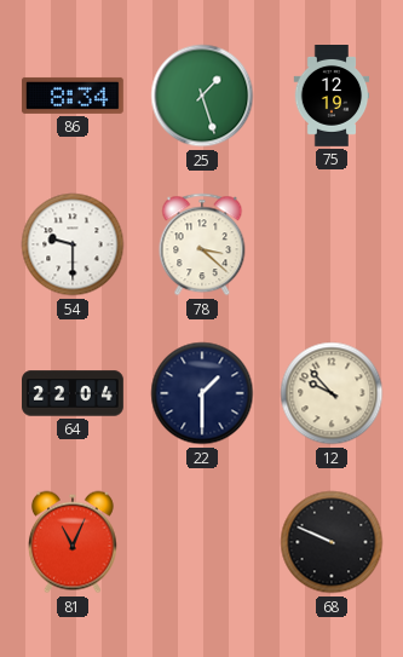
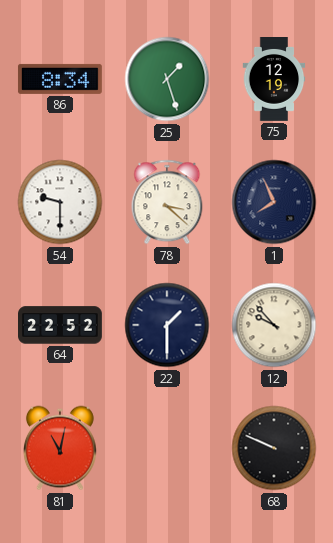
1: none -> 7:56
64: 22:04 -> 22:52
81: 11:04 -> 11:02
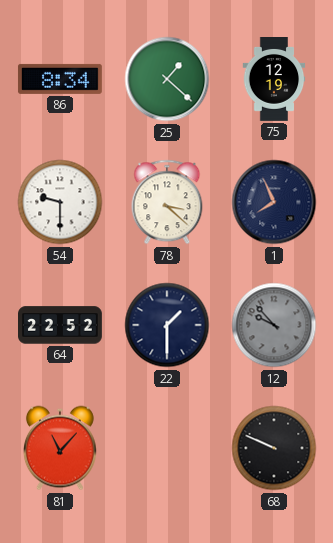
25: 1:27 -> 1:22
12 dial: cream -> grey
81: 11:02 -> 11:07
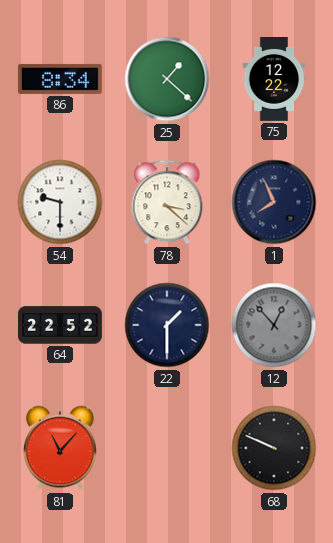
75: 12:19 -> 12:22
12: 9:53 -> 12:53
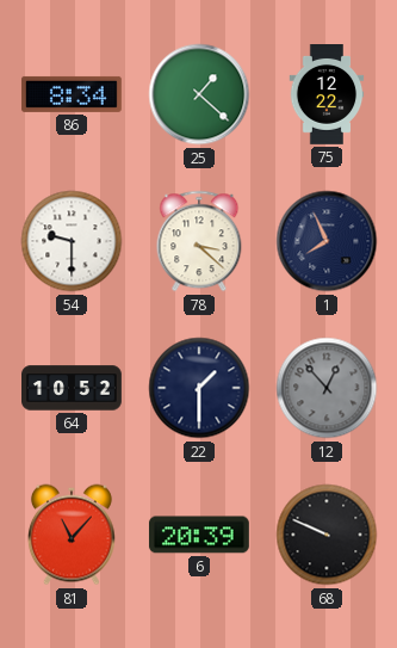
64: 22:52 -> 10:52
6: none -> 20:39
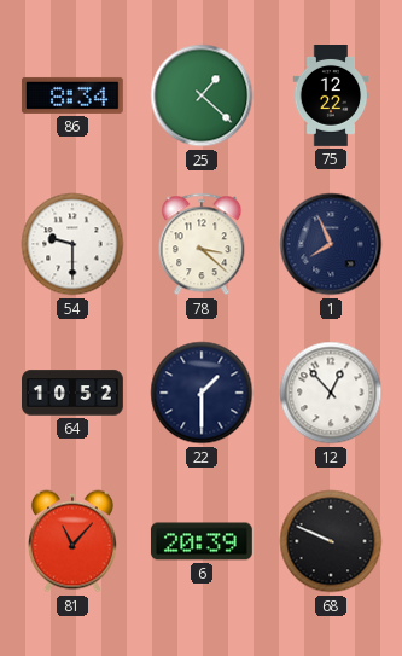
12 dial: grey -> white
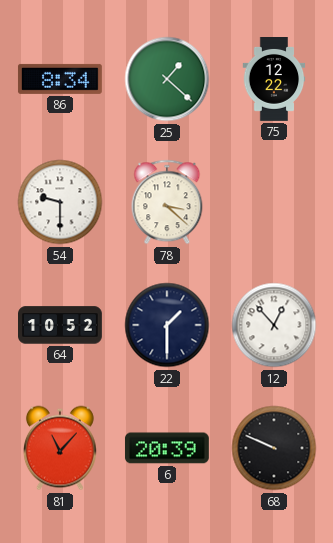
1: 7:56 -> none
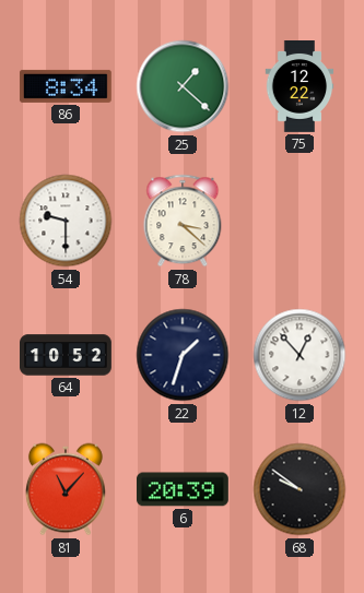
22: 1:30 -> 1:33
68: 9:49 -> 9:51
